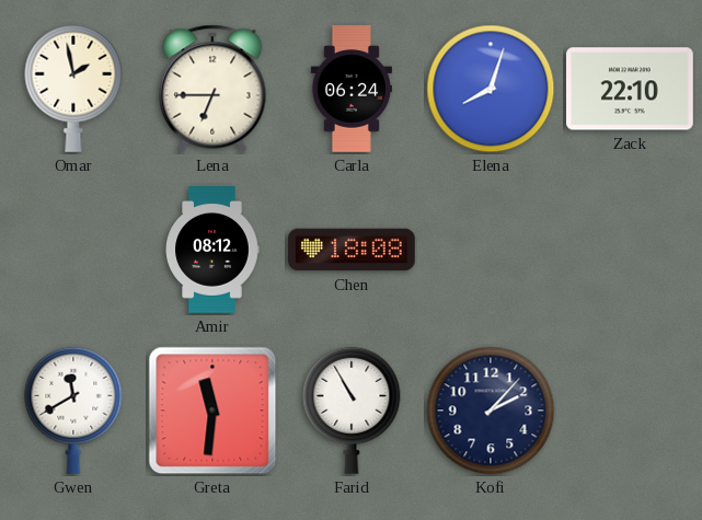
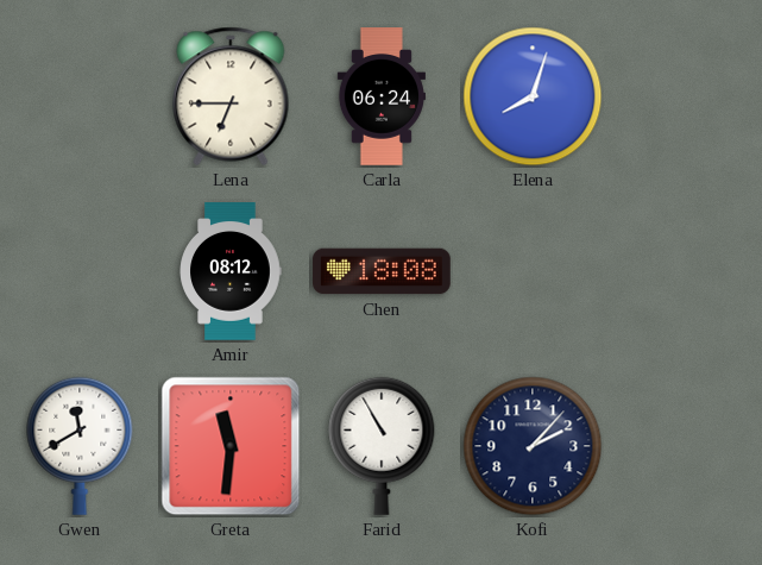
Omar: 1:58 -> none
Zack: 22:10 -> none
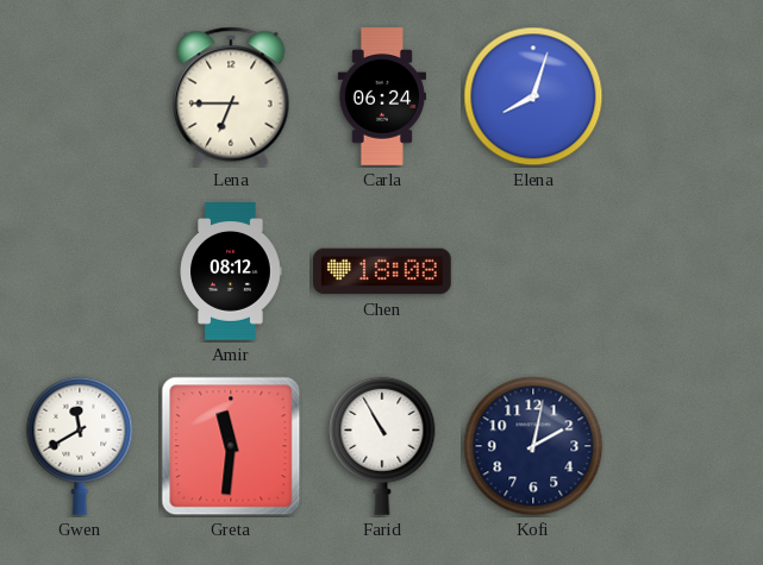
Kofi: 2:07 -> 2:02
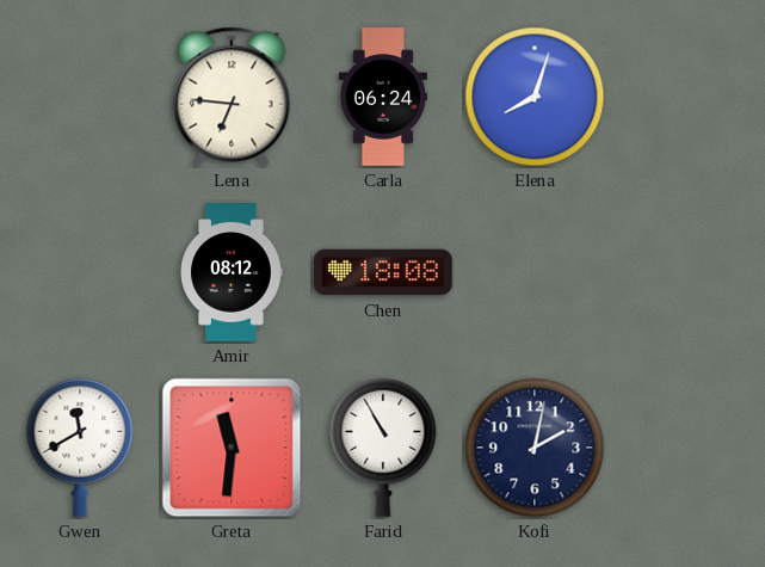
Lena: 6:45 -> 6:46
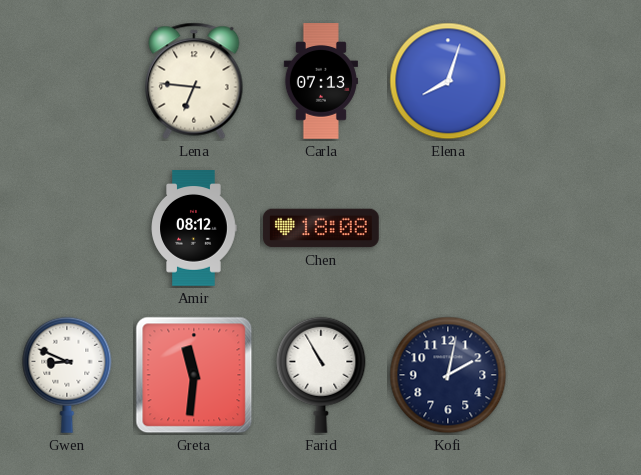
Carla: 06:24 -> 07:13
Gwen: 11:40 -> 8:49
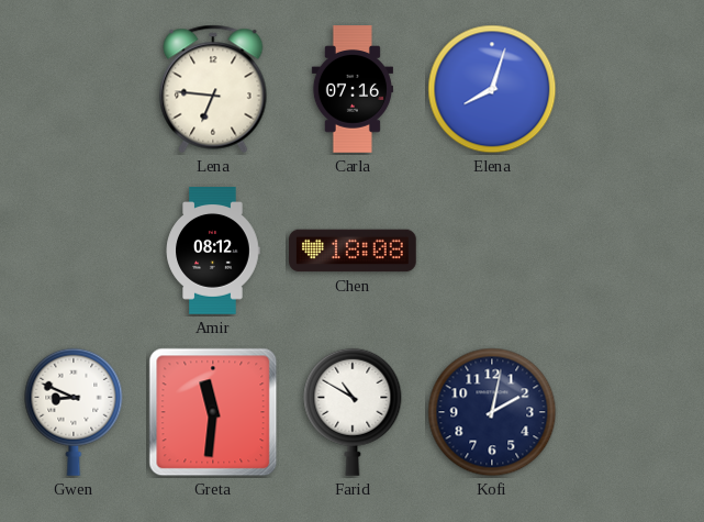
Carla: 07:13 -> 07:16
Farid: 10:55 -> 10:50
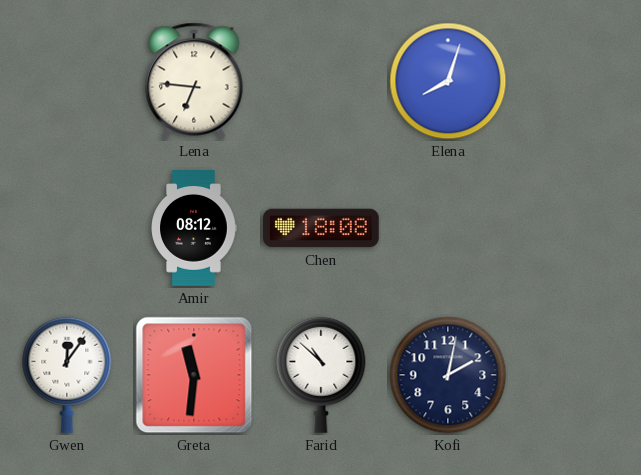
Carla: 07:16 -> none
Gwen: 8:49 -> 12:06
Farid: 10:50 -> 10:52
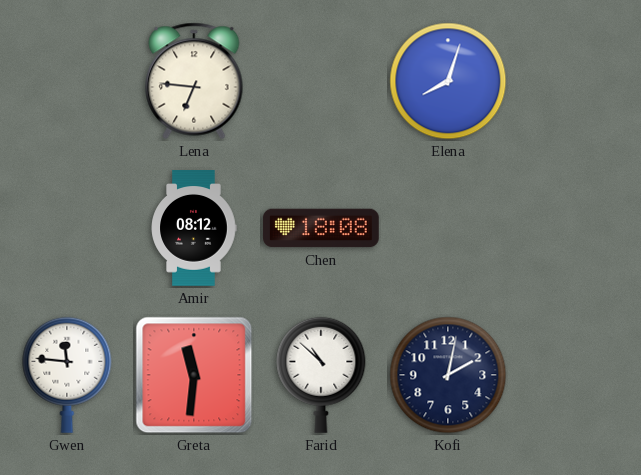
Gwen: 12:06 -> 11:46
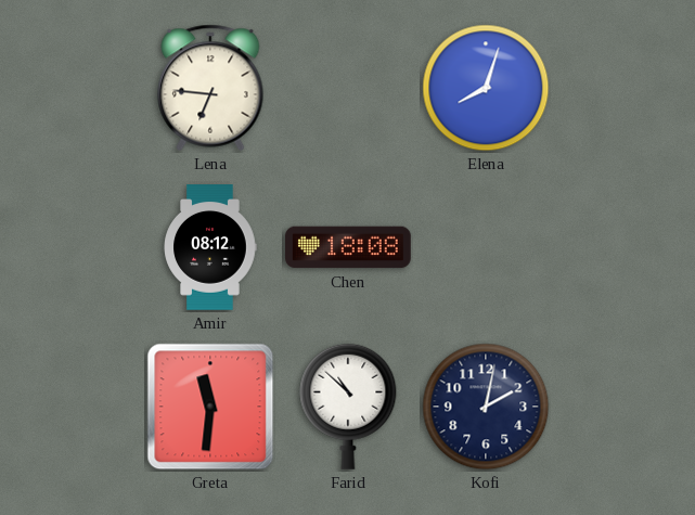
Gwen: 11:46 -> none
